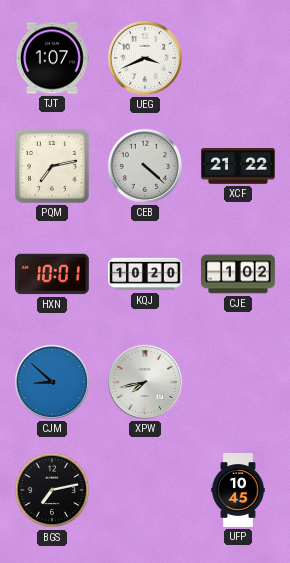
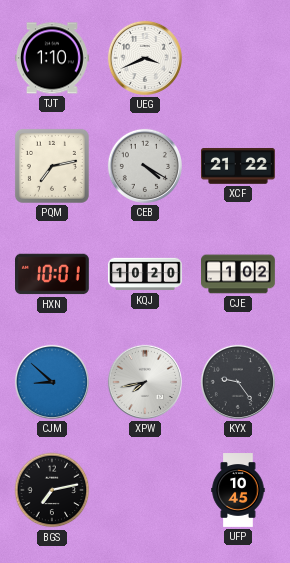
TJT: 1:07 -> 1:10
CEB: 4:22 -> 4:20
KYX: none -> 9:24
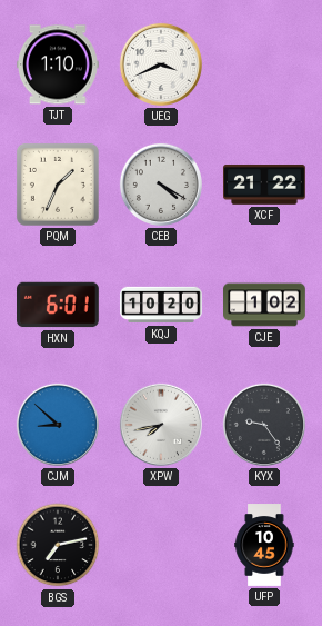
PQM: 7:13 -> 1:34
HXN: 10:01 -> 6:01
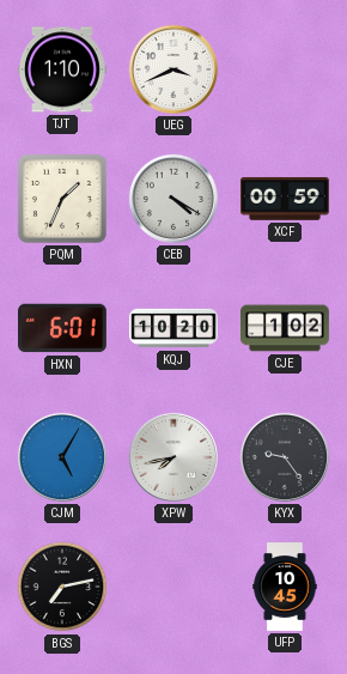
XCF: 21:22 -> 00:59
CJM: 8:52 -> 5:05
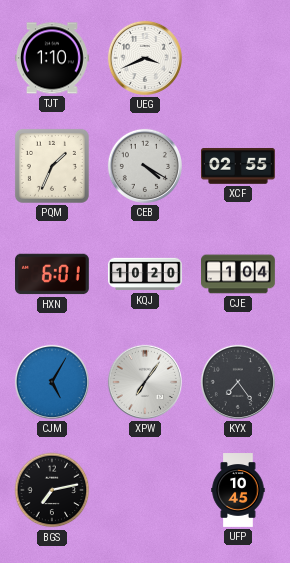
XCF: 00:59 -> 02:55
CJE: 1:02 -> 1:04
XPW: 7:43 -> 7:06
KYX: 9:24 -> 7:24
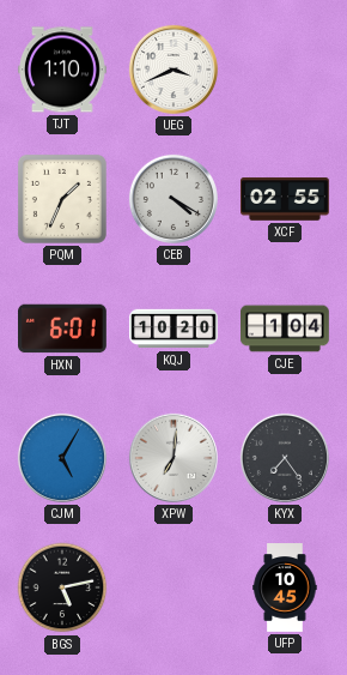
XPW: 7:06 -> 7:01
BGS: 7:13 -> 5:13
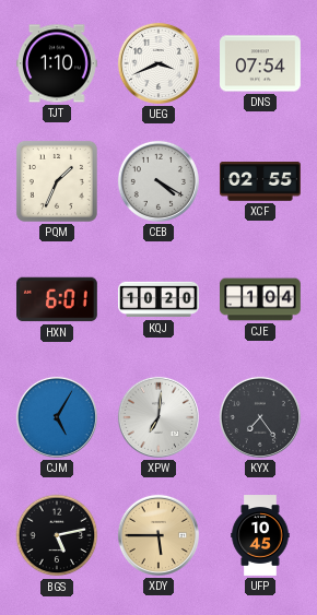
DNS: none -> 07:54
XDY: none -> 5:45
